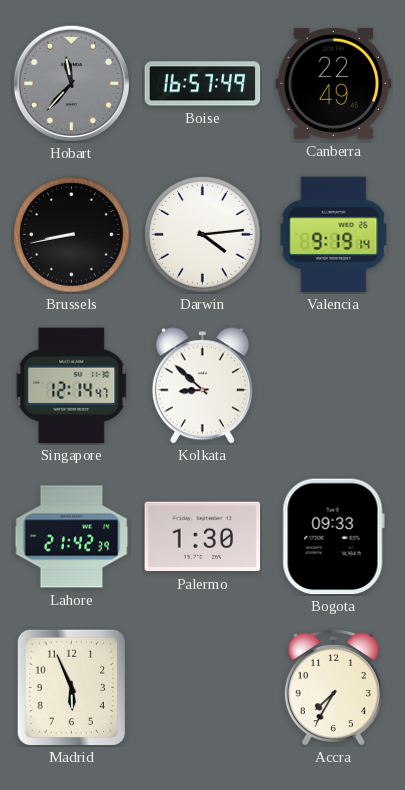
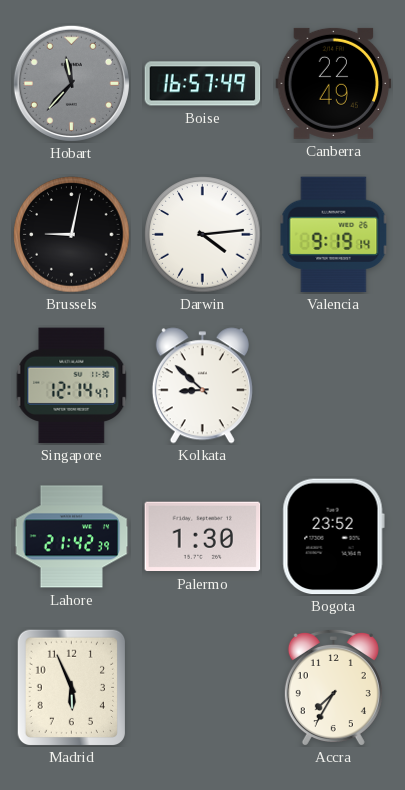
Brussels: 8:43 -> 9:02
Bogota: 09:33 -> 23:52
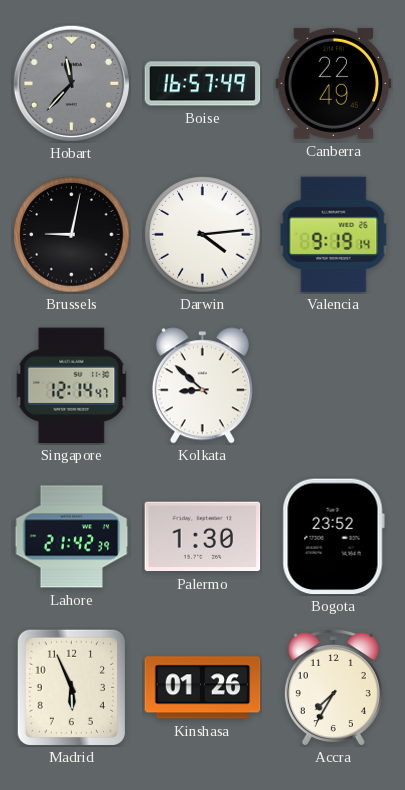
Kinshasa: none -> 01:26
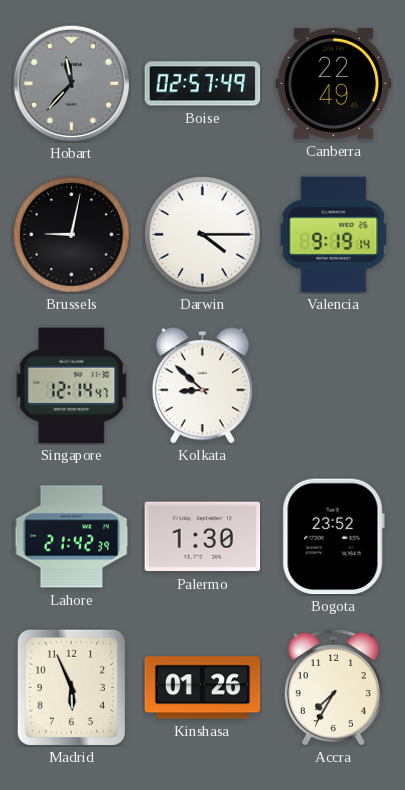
Boise: 16:57 -> 02:57
Darwin: 4:14 -> 4:15
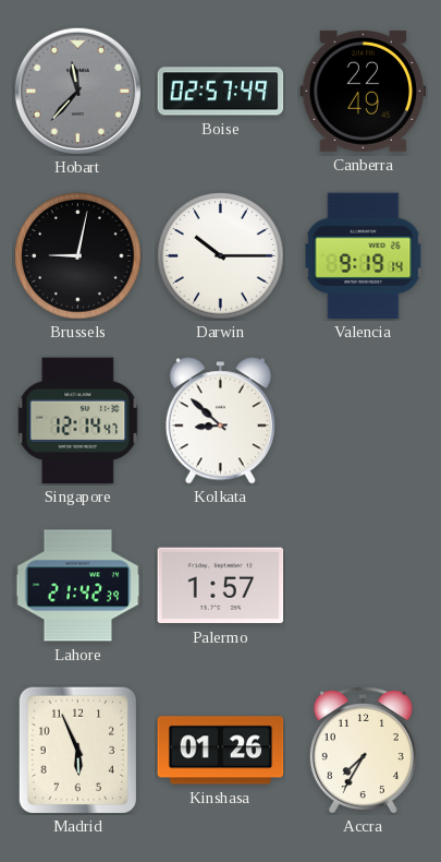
Darwin: 4:15 -> 10:15
Palermo: 1:30 -> 1:57
Bogota: 23:52 -> none
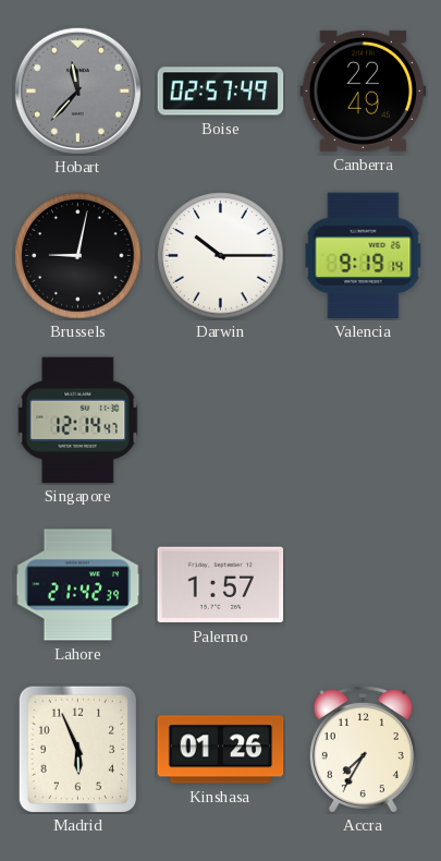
Kolkata: 8:52 -> none
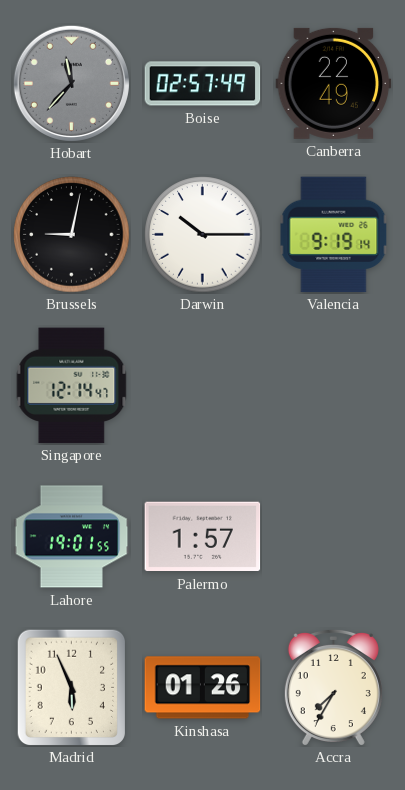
Lahore: 21:42 -> 19:01
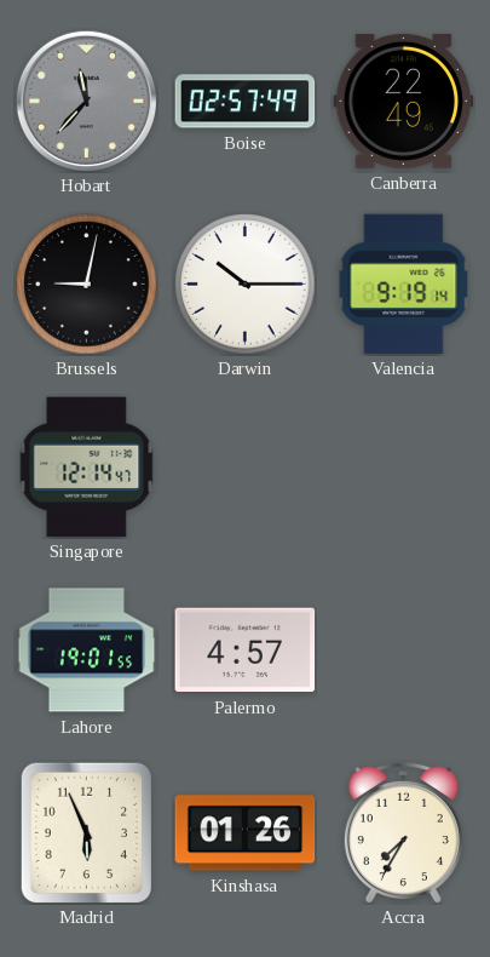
Palermo: 1:57 -> 4:57
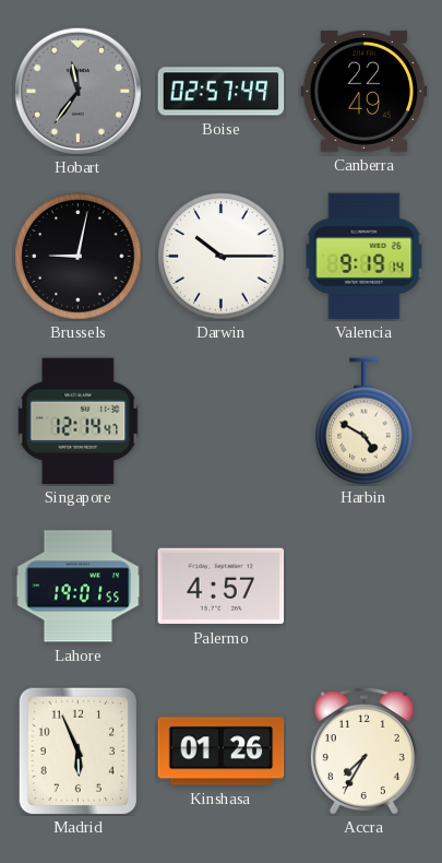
Hobart: 11:37 -> 11:36
Harbin: none -> 4:50
